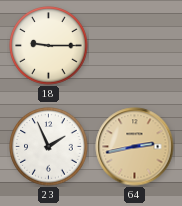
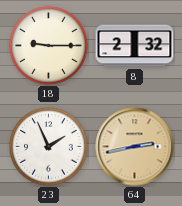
8: none -> 2:32
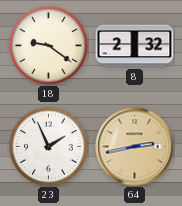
18: 9:15 -> 9:21
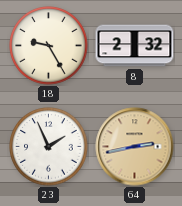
18: 9:21 -> 9:25
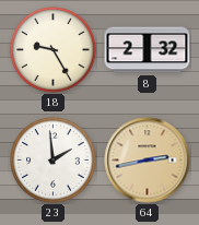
23: 1:56 -> 1:59
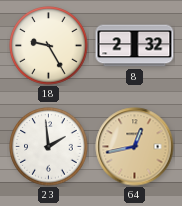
64: 2:43 -> 12:43
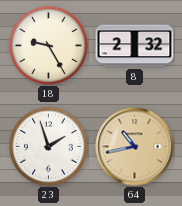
23: 1:59 -> 1:57
64: 12:43 -> 10:43
